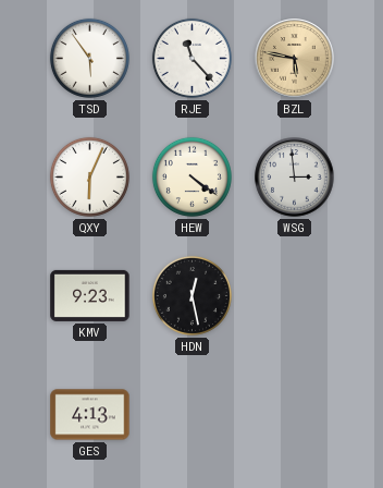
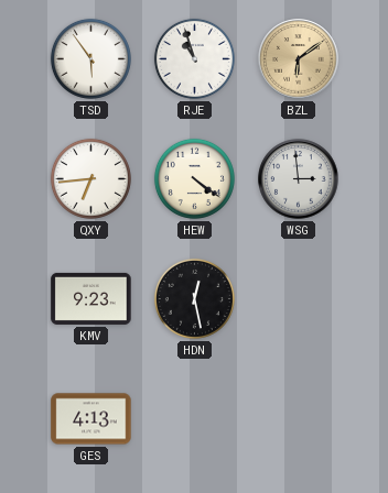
RJE: 11:23 -> 10:57
BZL: 5:47 -> 6:09
QXY: 6:04 -> 6:44
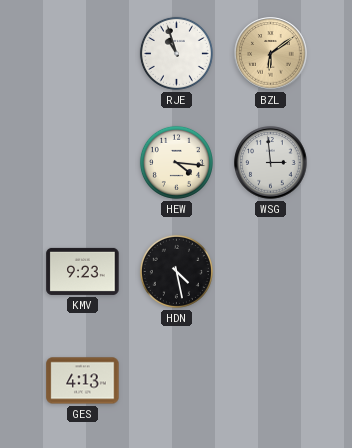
TSD: 5:54 -> none
QXY: 6:44 -> none
HEW: 4:21 -> 4:16
HDN: 12:28 -> 4:28
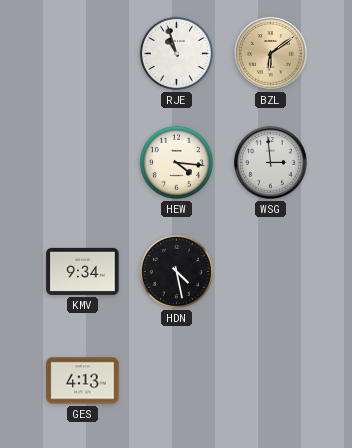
KMV: 9:23 -> 9:34
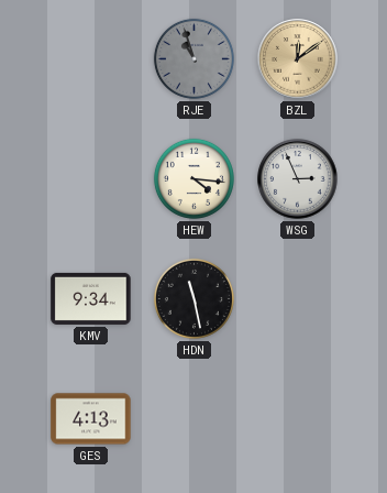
RJE dial: white -> grey
BZL: 6:09 -> 12:09
WSG: 2:59 -> 2:56
HDN: 4:28 -> 11:28
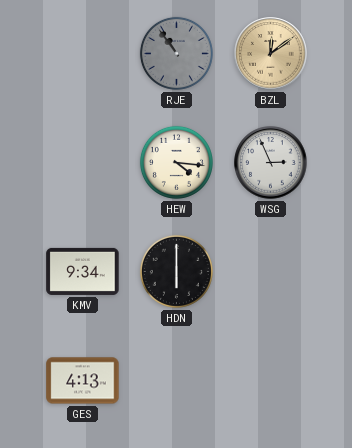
RJE: 10:57 -> 10:54
HDN: 11:28 -> 6:00
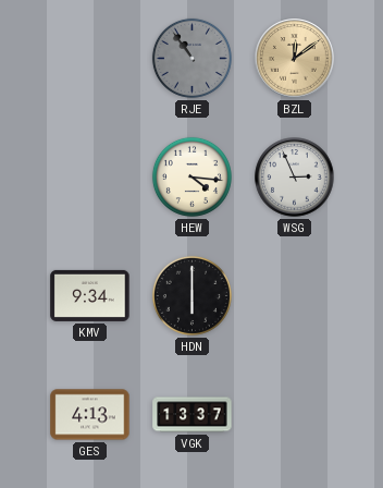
VGK: none -> 13:37
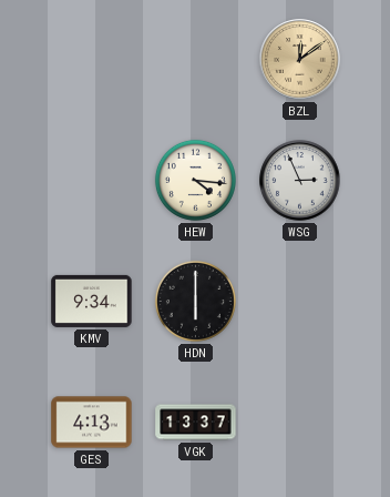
RJE: 10:54 -> none
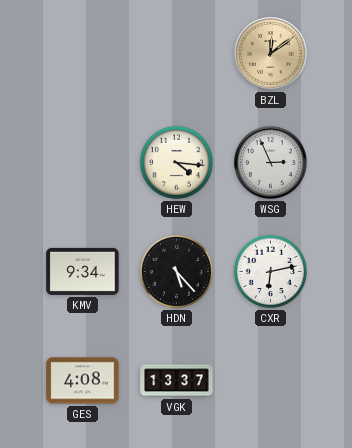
HDN: 6:00 -> 5:23
CXR: none -> 6:13
GES: 4:13 -> 4:08
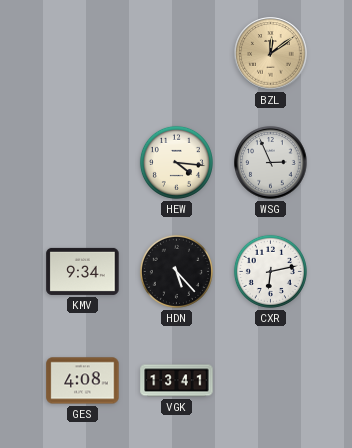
VGK: 13:37 -> 13:41
